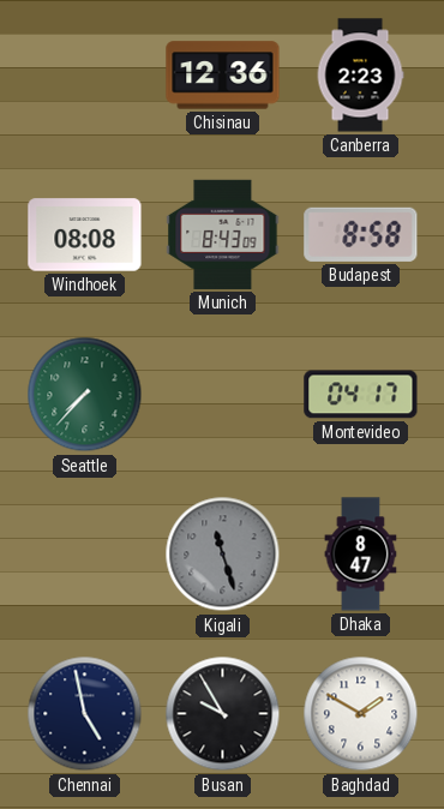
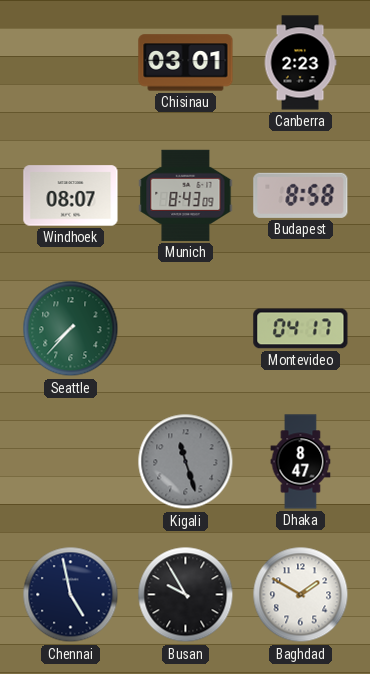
Chisinau: 12:36 -> 03:01
Windhoek: 08:08 -> 08:07
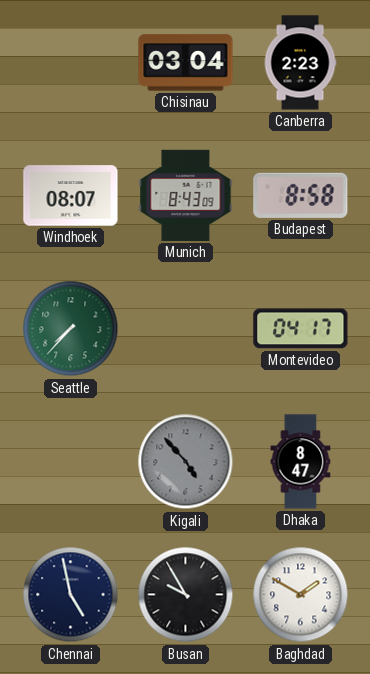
Chisinau: 03:01 -> 03:04
Kigali: 11:27 -> 4:53
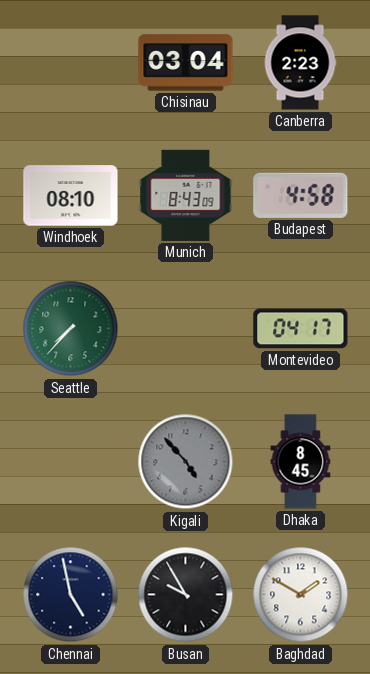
Windhoek: 08:07 -> 08:10
Budapest: 8:58 -> 4:58
Dhaka: 8:47 -> 8:45
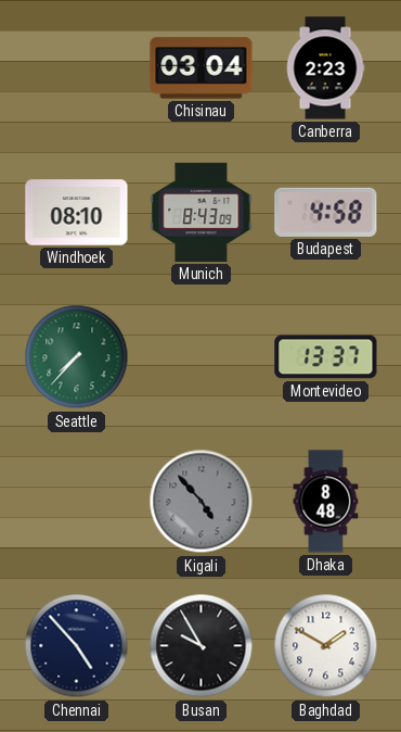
Montevideo: 04:17 -> 13:37
Dhaka: 8:45 -> 8:48
Chennai: 4:58 -> 4:53
